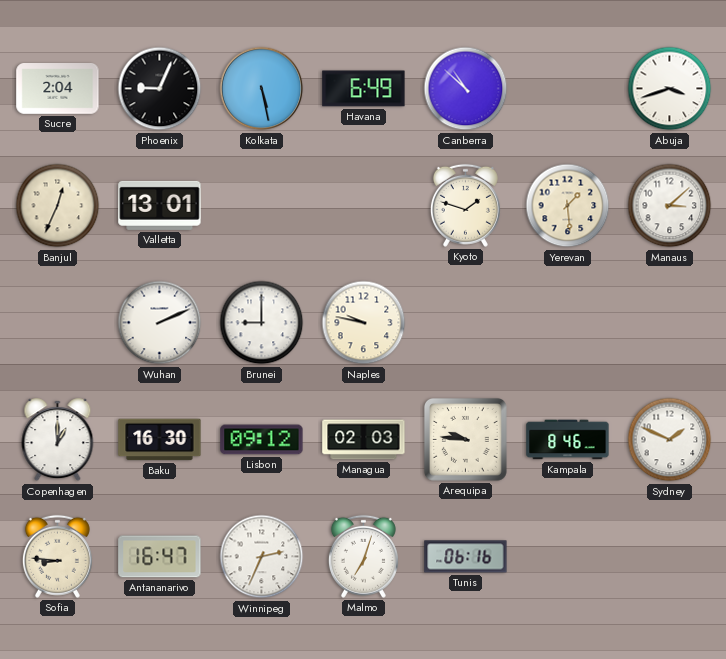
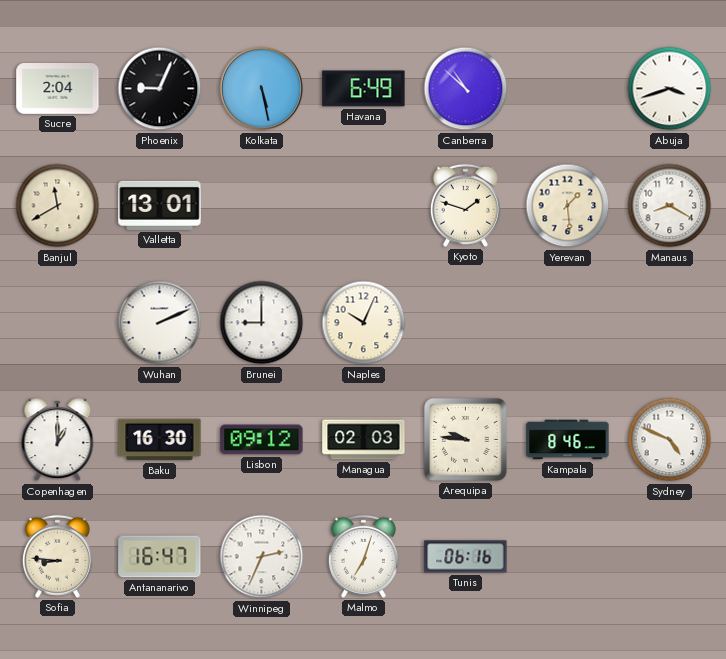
Banjul: 12:34 -> 11:40
Manaus: 3:08 -> 8:20
Naples: 9:47 -> 10:04
Sydney: 1:49 -> 4:49
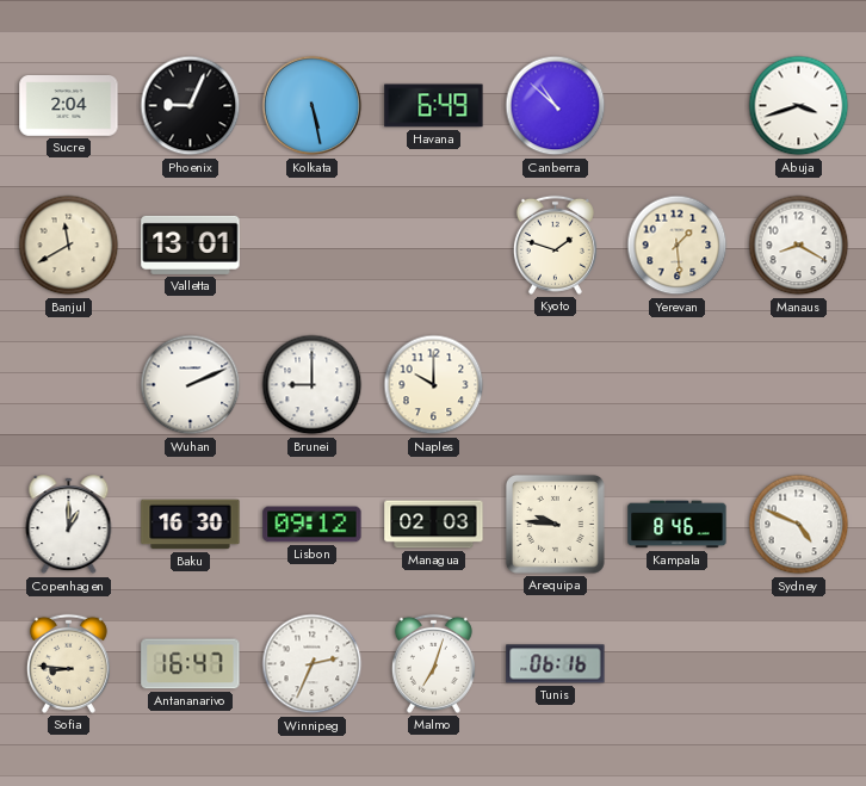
Naples: 10:04 -> 10:00
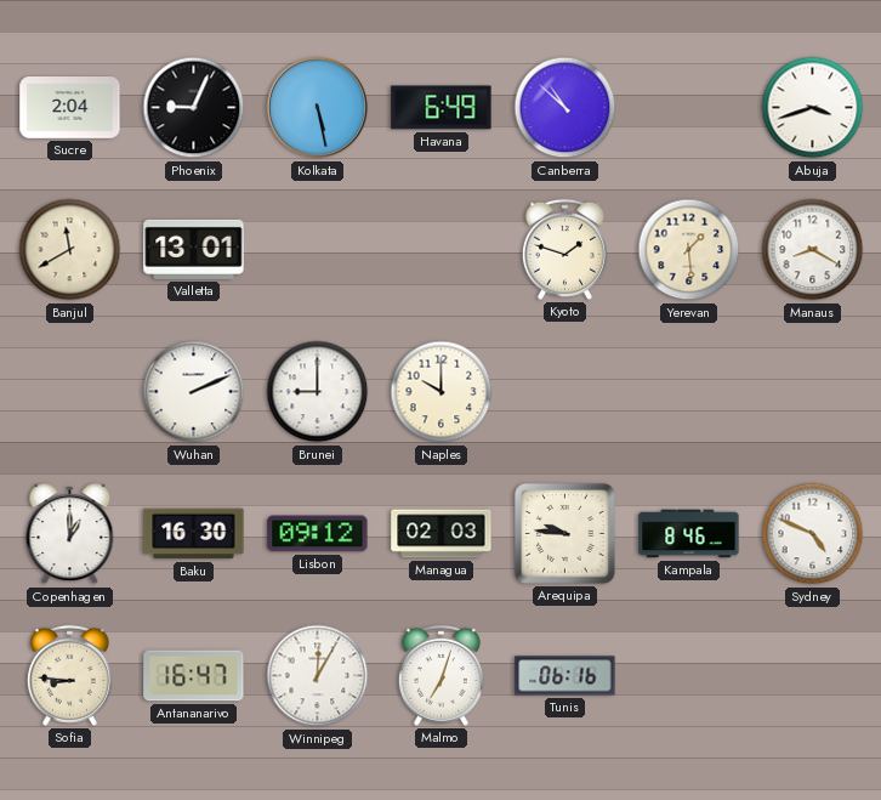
Winnipeg: 2:34 -> 12:05
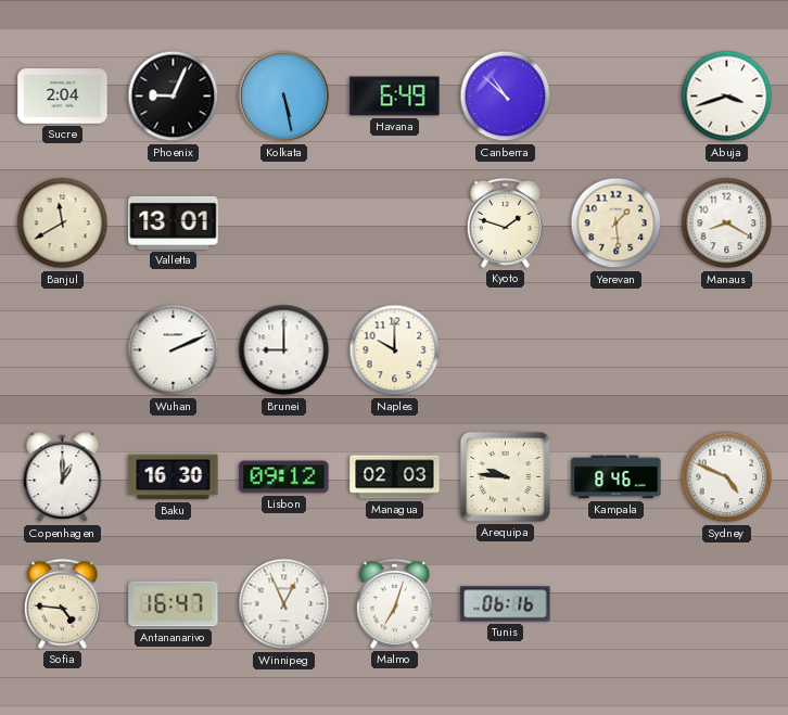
Sofia: 8:46 -> 4:46
Winnipeg: 12:05 -> 12:56
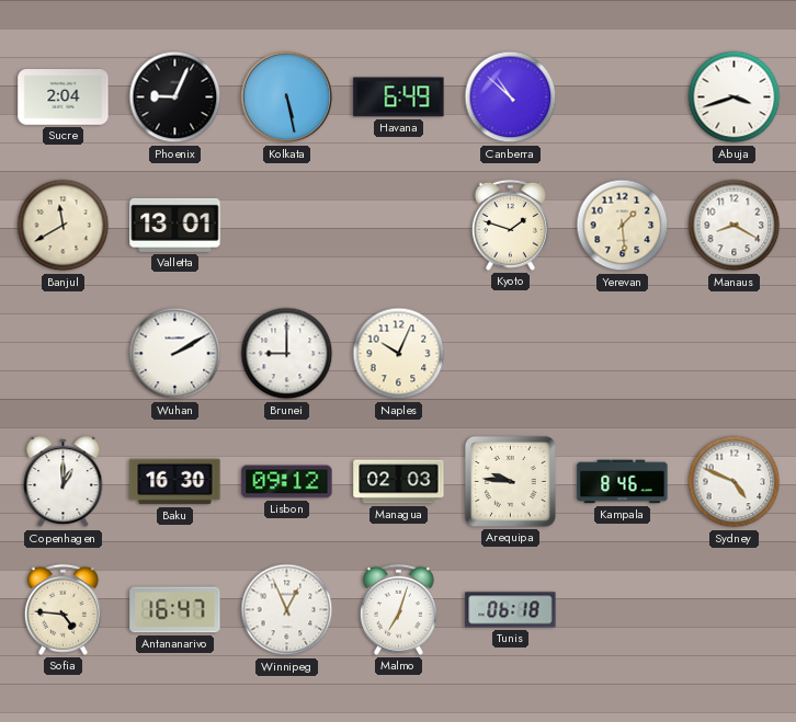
Wuhan: 2:11 -> 2:10
Naples: 10:00 -> 10:04
Tunis: 06:16 -> 06:18
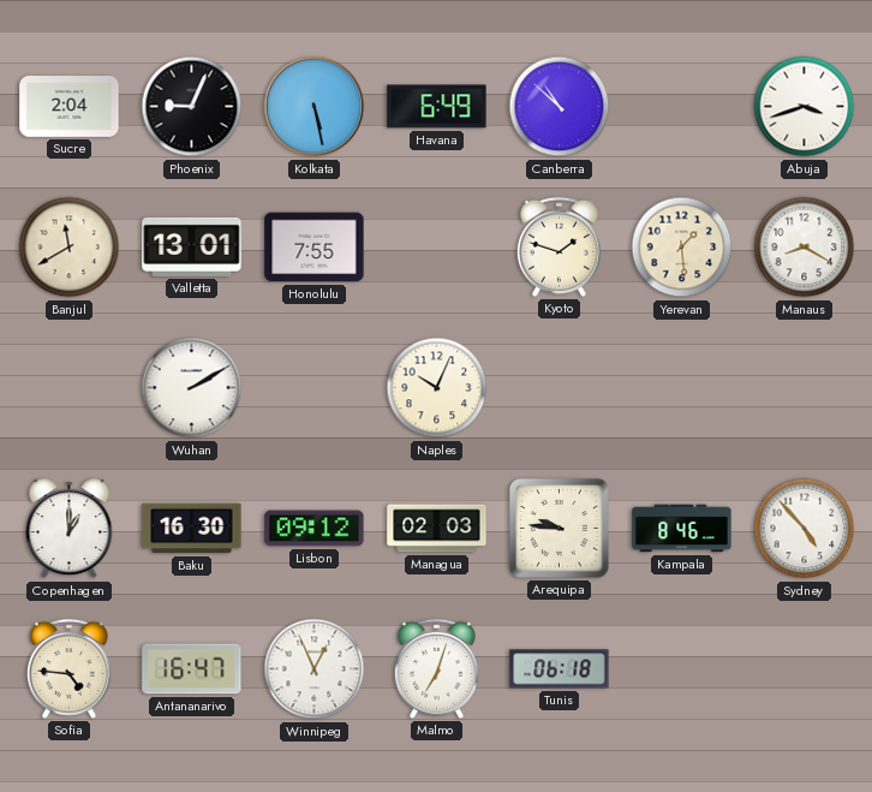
Honolulu: none -> 7:55
Brunei: 9:00 -> none
Sydney: 4:49 -> 4:53
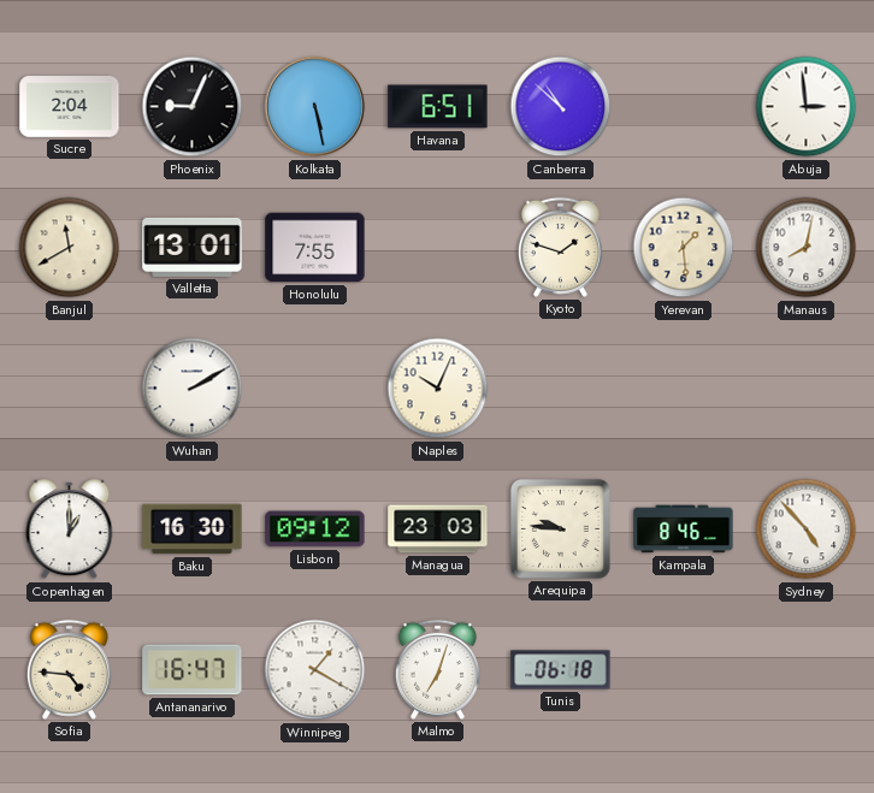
Havana: 6:49 -> 6:51
Abuja: 3:42 -> 2:59
Manaus: 8:20 -> 8:02
Managua: 02:03 -> 23:03
Winnipeg: 12:56 -> 1:20
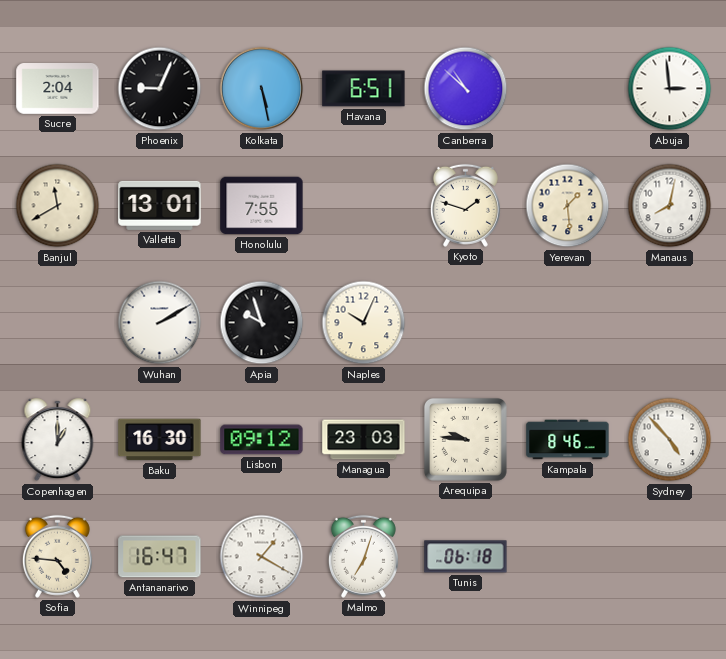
Apia: none -> 9:57
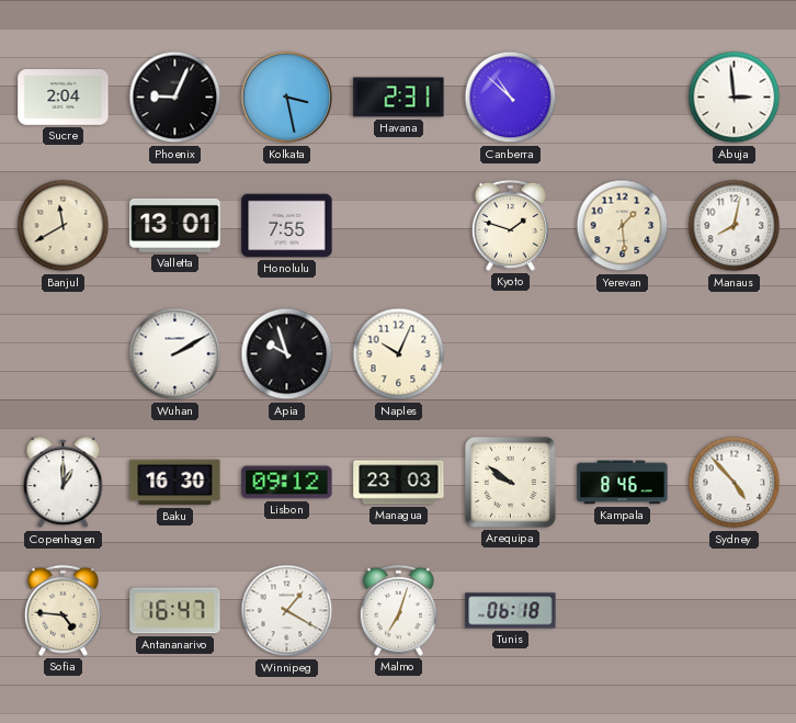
Kolkata: 5:28 -> 3:28
Havana: 6:51 -> 2:31
Arequipa: 9:46 -> 9:51
